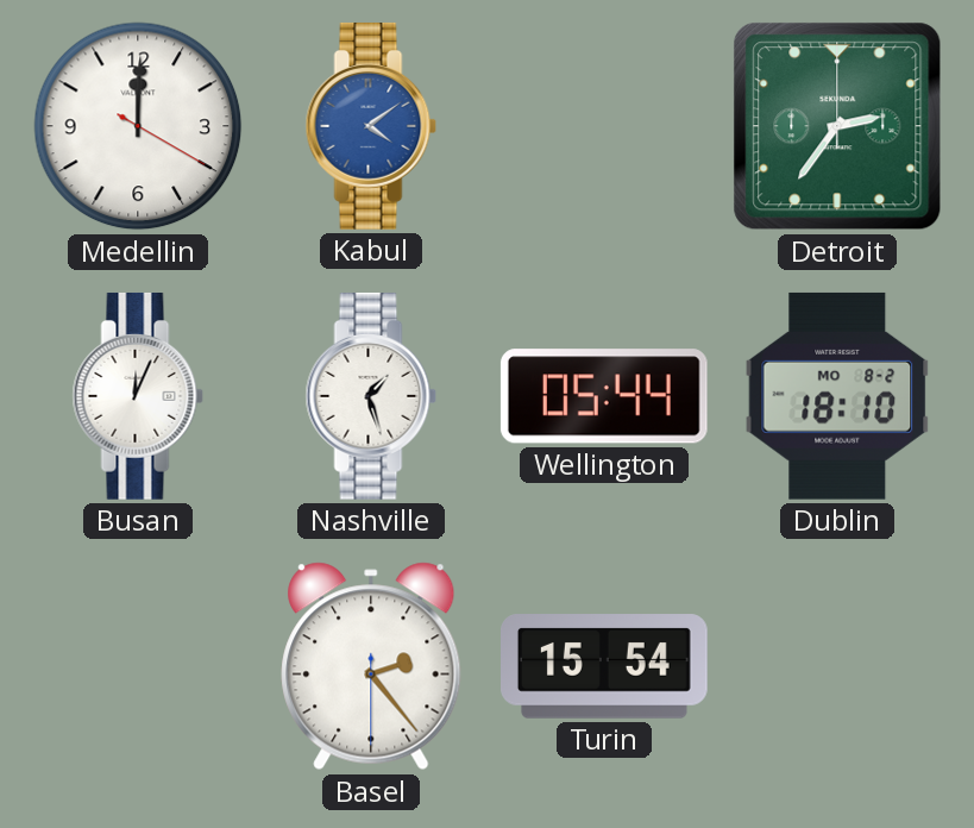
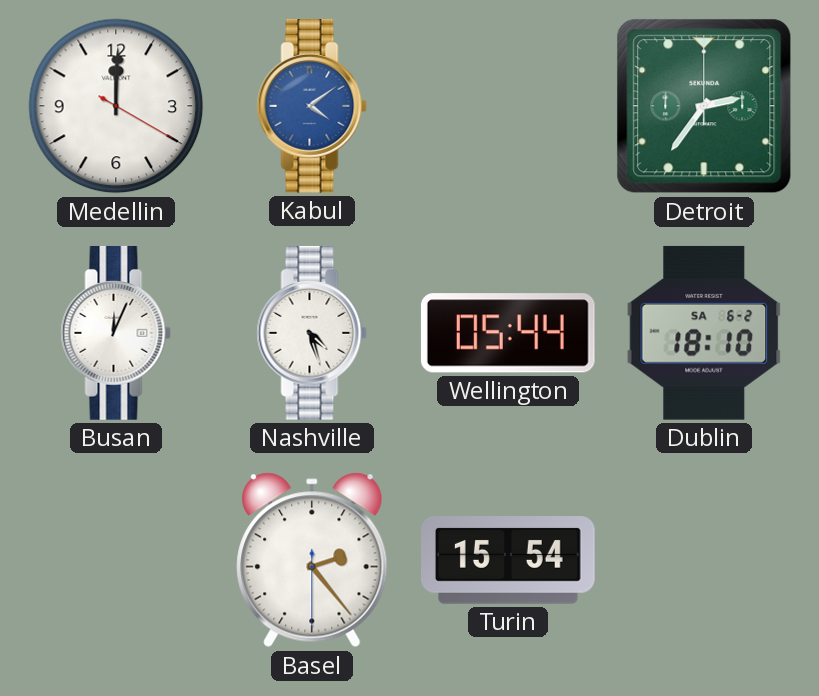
Nashville: 1:27 -> 4:27
Dublin date: MO 8-2 -> SA 6-2
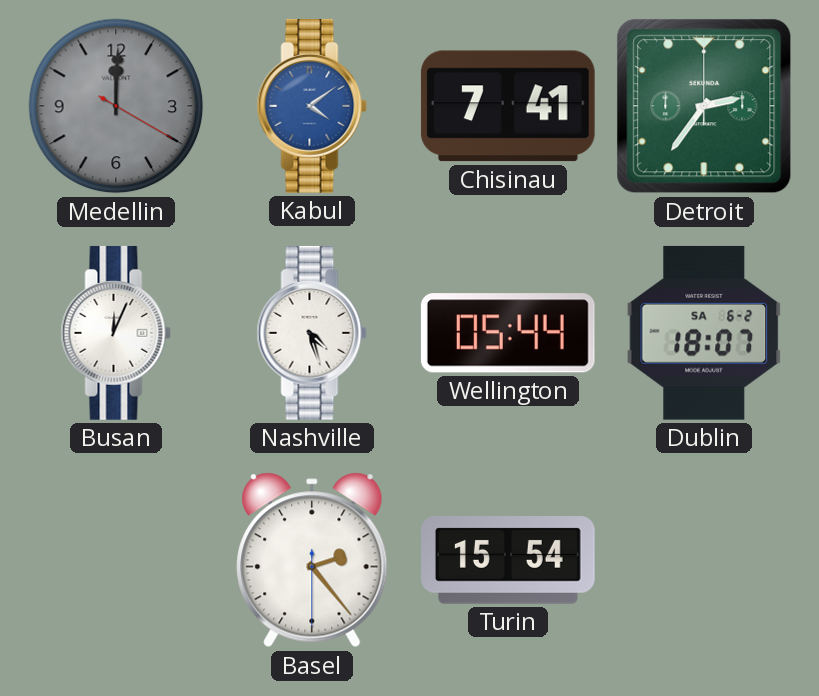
Medellin dial: white -> grey
Chisinau: none -> 7:41
Dublin: 18:10 -> 18:07
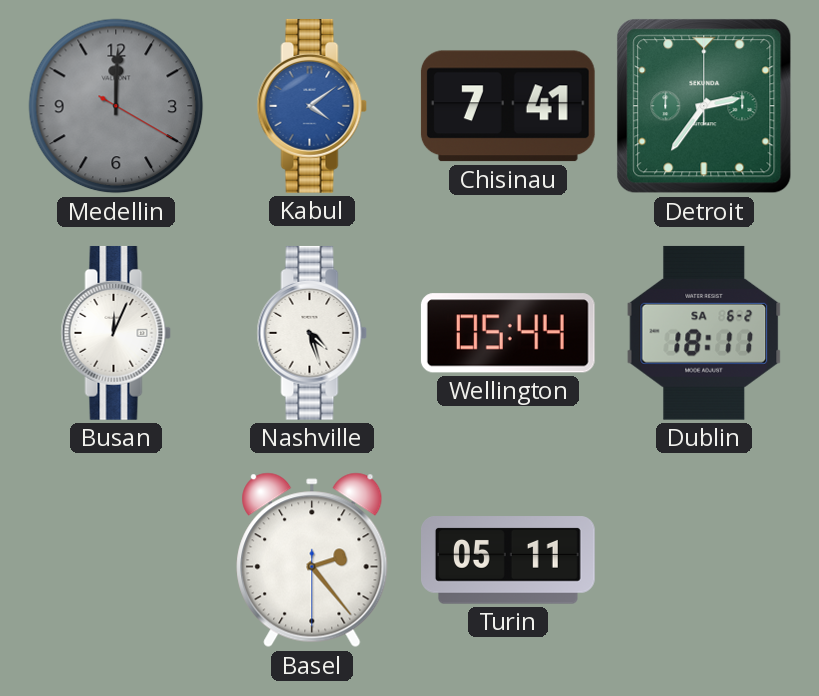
Dublin: 18:07 -> 18:11
Turin: 15:54 -> 05:11
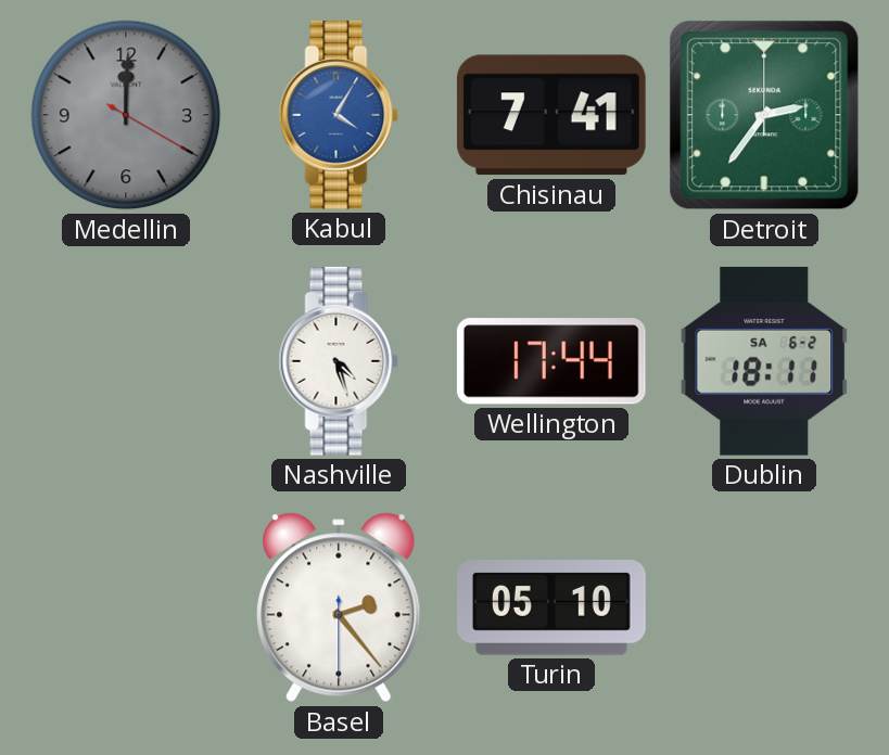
Kabul: 4:09 -> 4:05
Busan: 12:04 -> none
Wellington: 05:44 -> 17:44
Turin: 05:11 -> 05:10
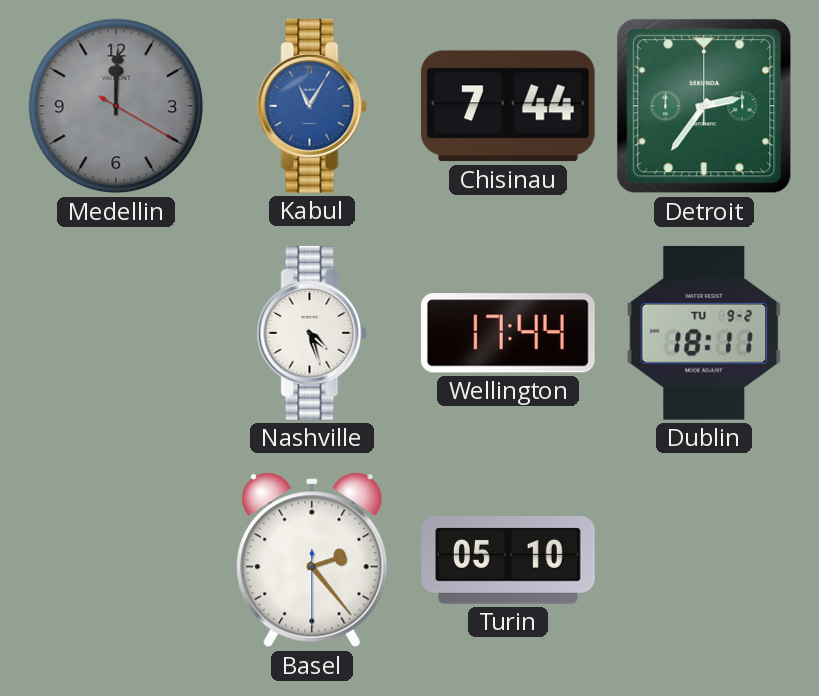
Kabul: 4:05 -> 11:05
Chisinau: 7:41 -> 7:44
Dublin date: SA 6-2 -> TU 9-2
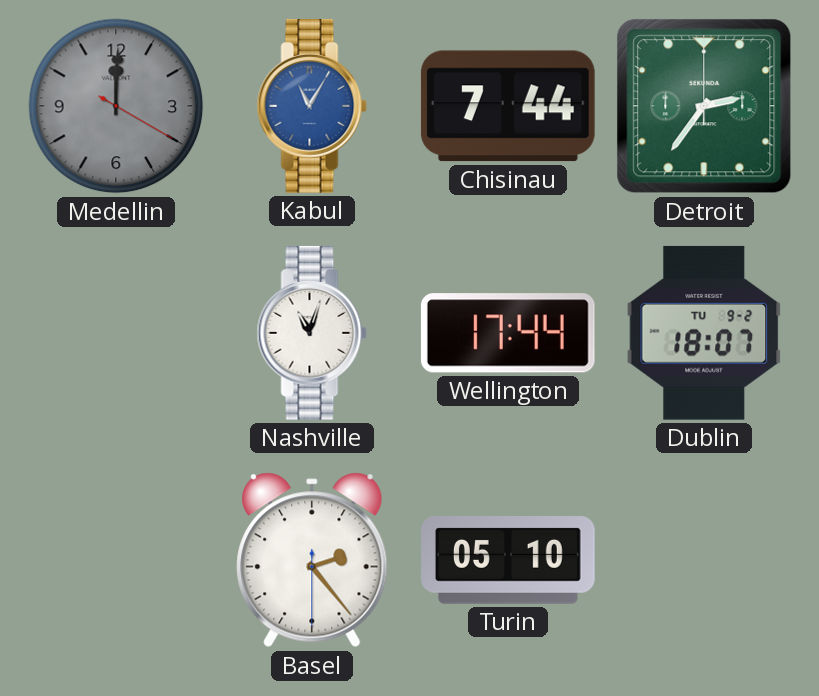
Nashville: 4:27 -> 11:03
Dublin: 18:11 -> 18:07
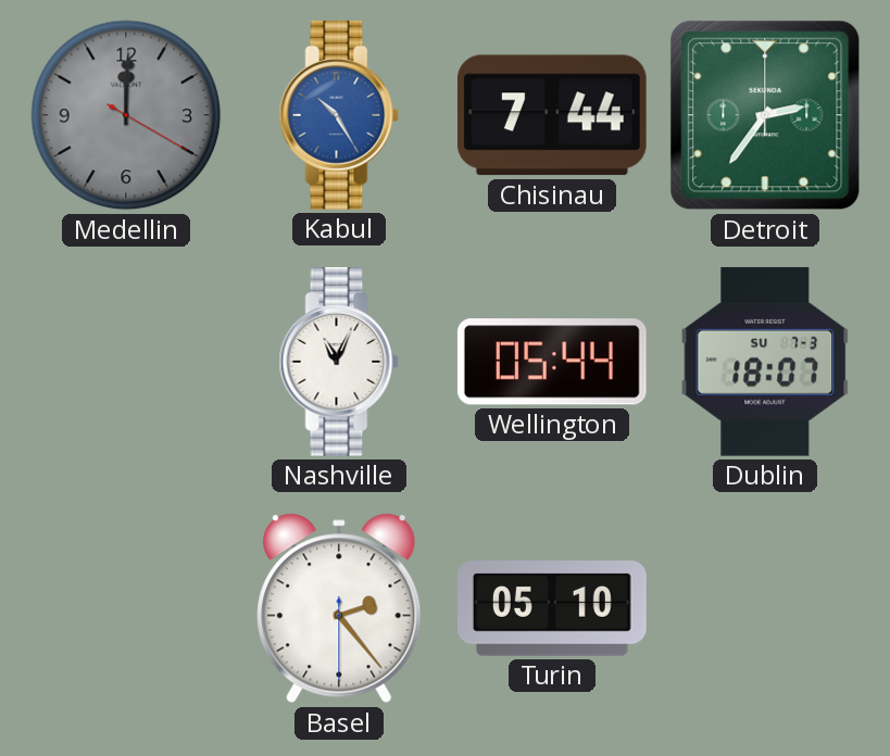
Kabul: 11:05 -> 10:25
Nashville: 11:03 -> 11:04
Wellington: 17:44 -> 05:44
Dublin date: TU 9-2 -> SU 7-3
